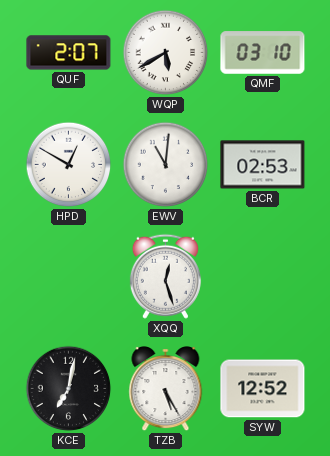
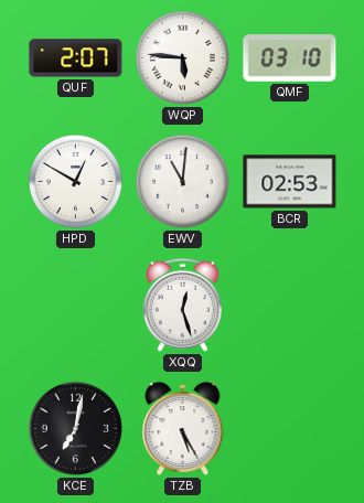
WQP: 5:40 -> 5:46
SYW: 12:52 -> none
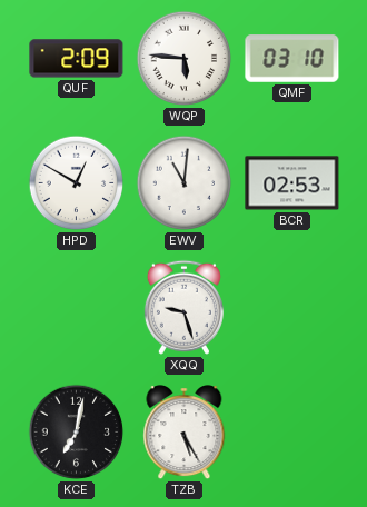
QUF: 2:07 -> 2:09
XQQ: 12:27 -> 9:27
